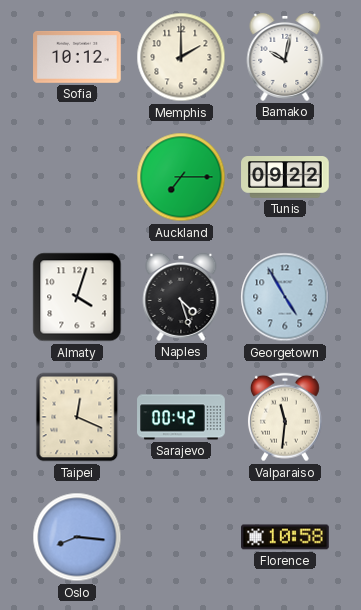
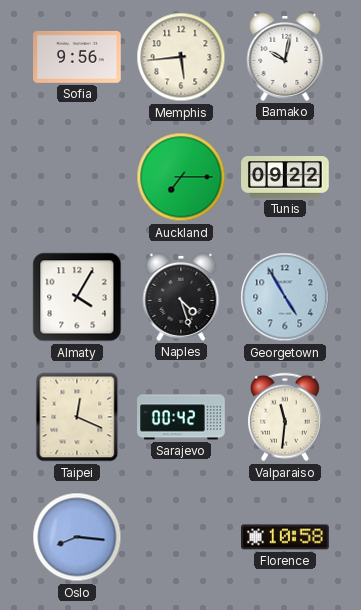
Sofia: 10:12 -> 9:56
Memphis: 2:00 -> 5:44
Almaty: 4:03 -> 4:05
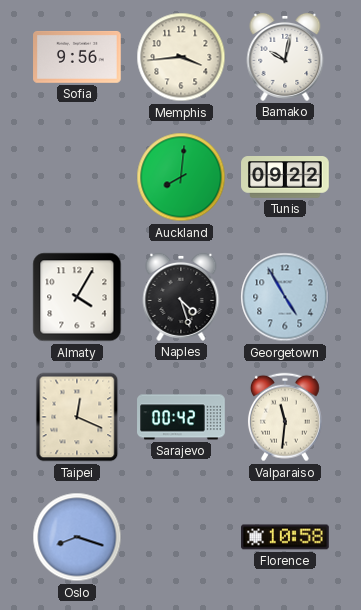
Memphis: 5:44 -> 3:44
Auckland: 7:15 -> 8:01
Oslo: 8:16 -> 8:18
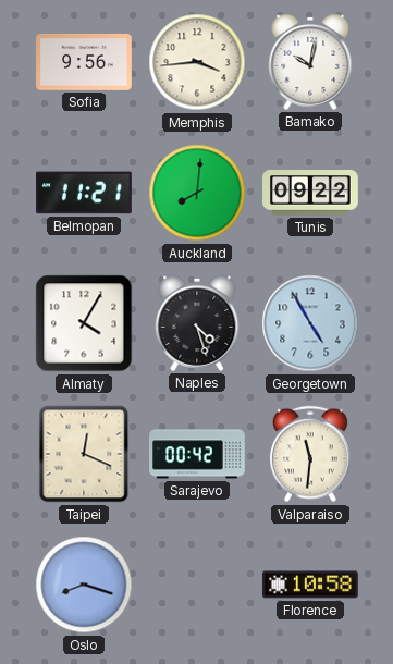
Belmopan: none -> 11:21
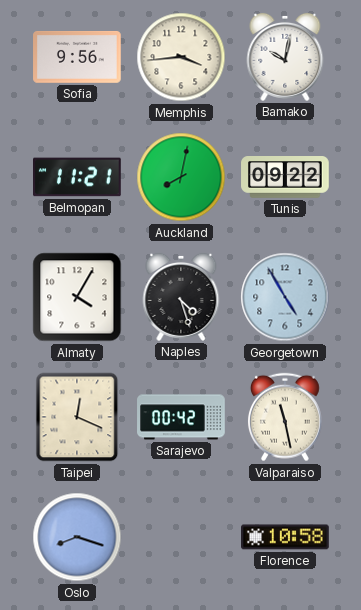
Auckland: 8:01 -> 8:02
Valparaiso: 11:31 -> 11:28
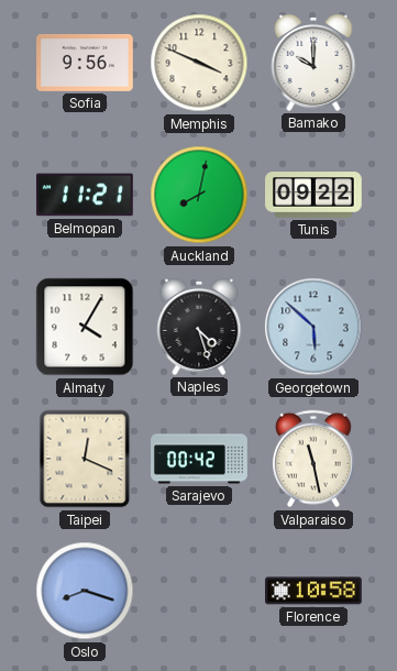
Memphis: 3:44 -> 3:49
Bamako: 10:02 -> 10:00
Georgetown: 4:55 -> 5:52
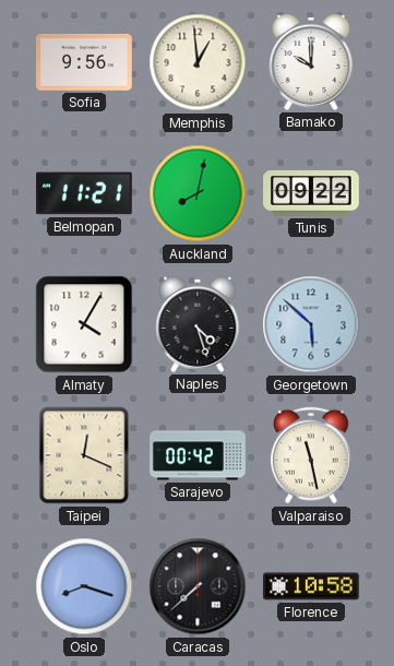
Memphis: 3:49 -> 12:59
Caracas: none -> 7:38
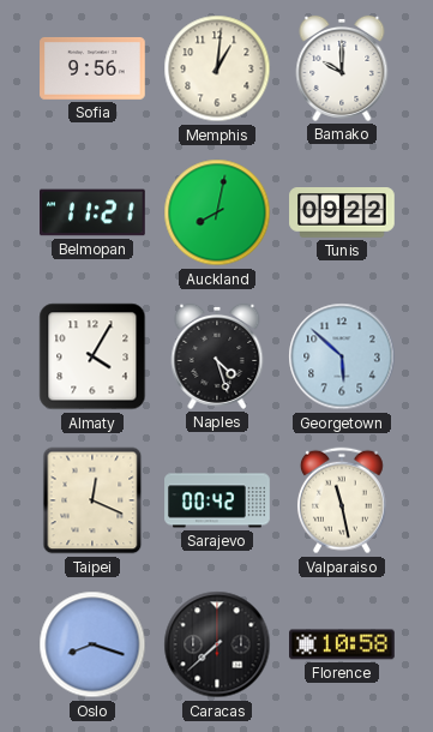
Memphis: 12:59 -> 1:01
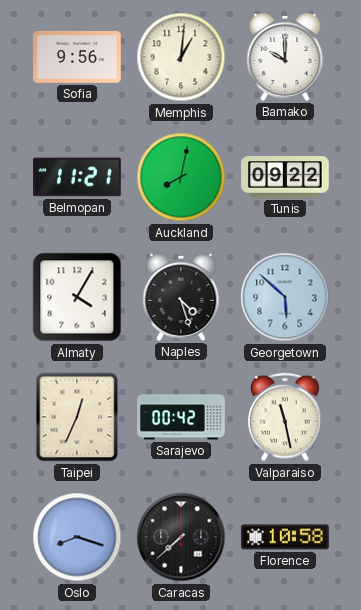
Taipei: 12:19 -> 12:34
